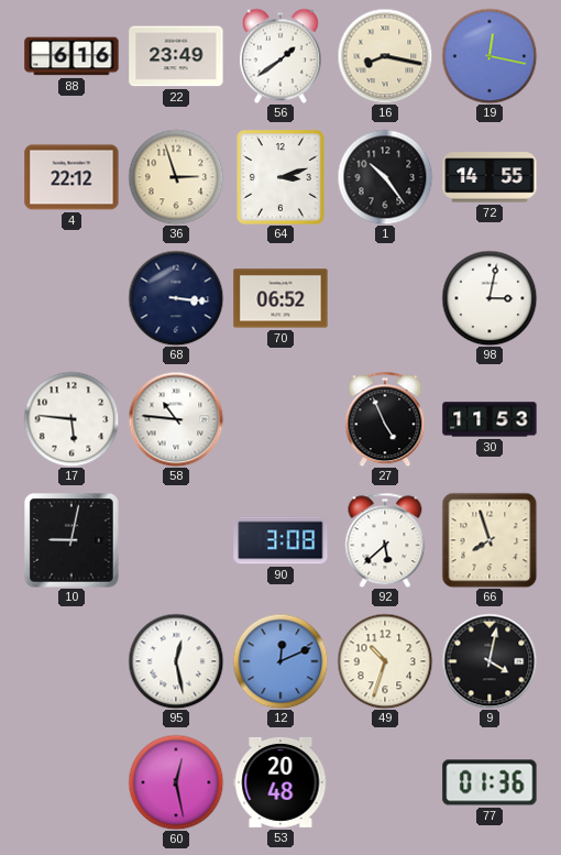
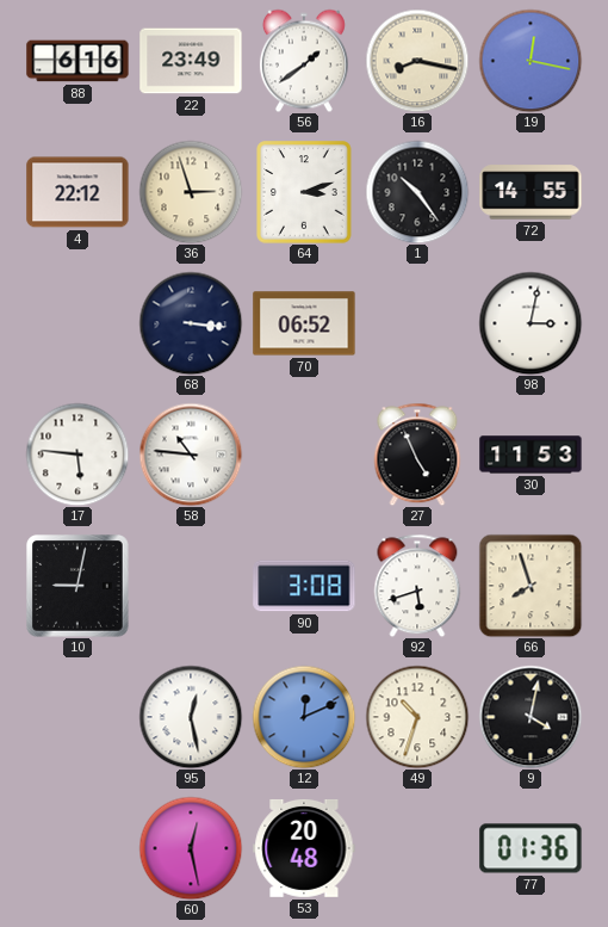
92: 5:38 -> 5:42
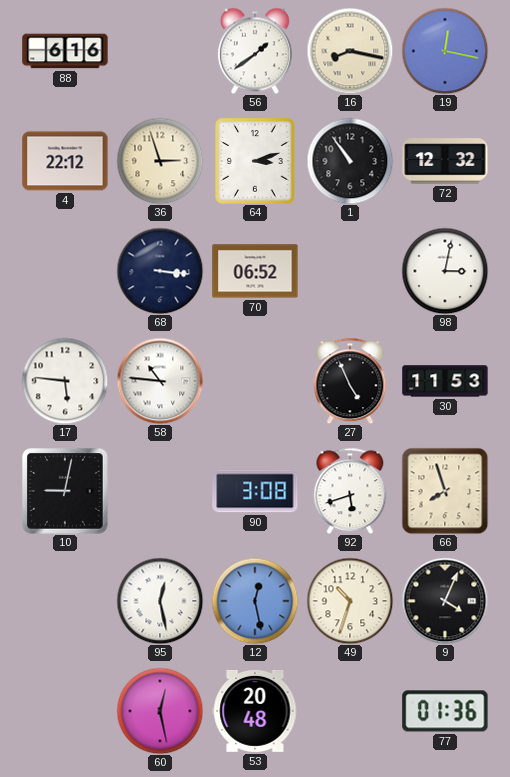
22: 23:49 -> none
1: 10:24 -> 10:54
72: 14:55 -> 12:32
12: 12:11 -> 12:28
9: 4:02 -> 4:04
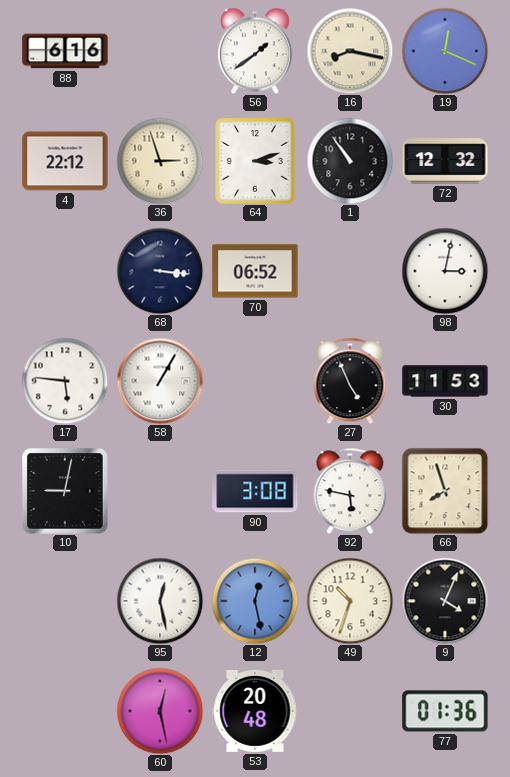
19: 12:17 -> 12:19
58: 10:46 -> 1:05
92: 5:42 -> 5:47
